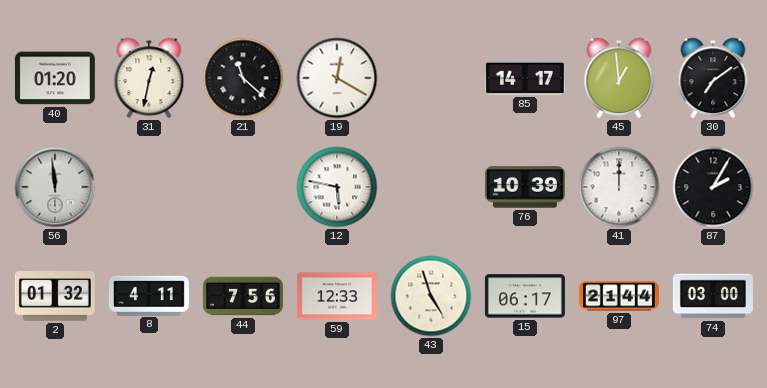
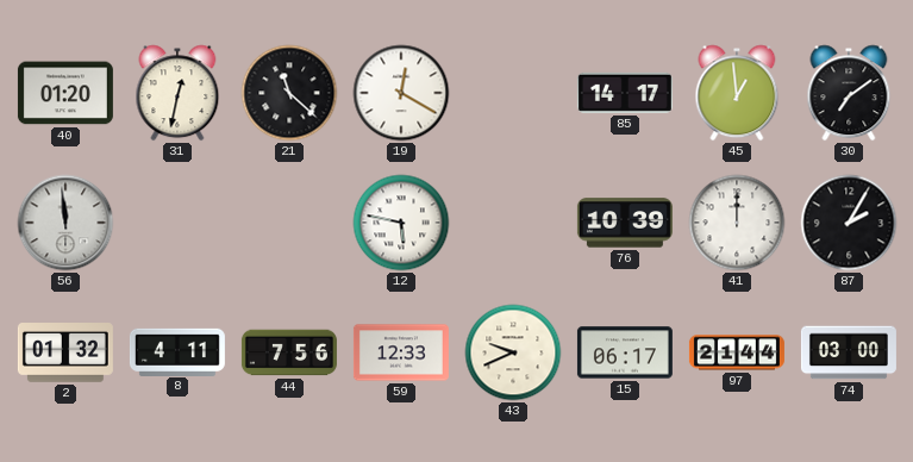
43: 4:57 -> 9:41
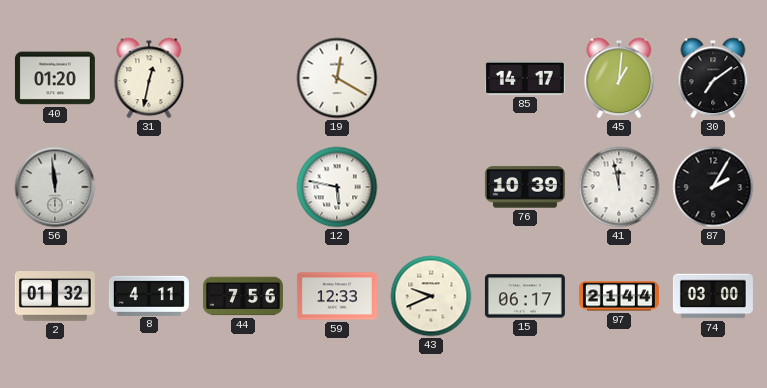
21: 11:22 -> none
45: 12:59 -> 1:01
41: 12:00 -> 11:58
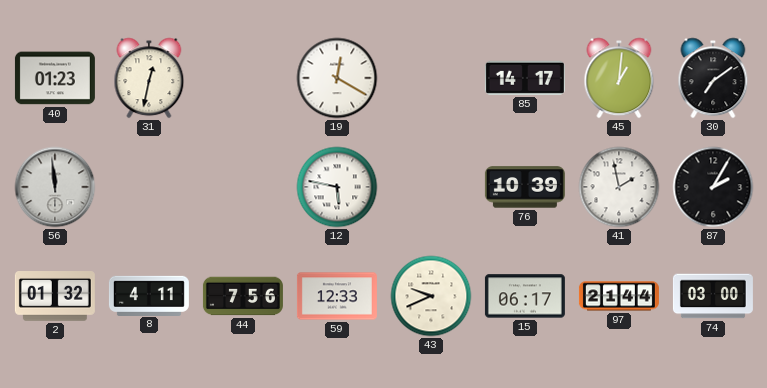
40: 01:20 -> 01:23
41: 11:58 -> 1:58
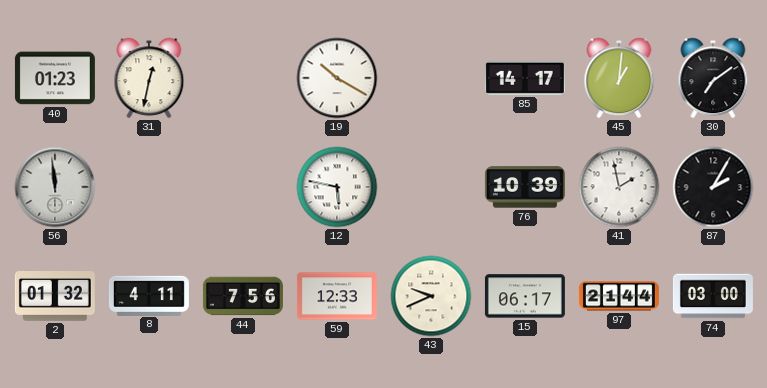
19: 12:20 -> 10:20
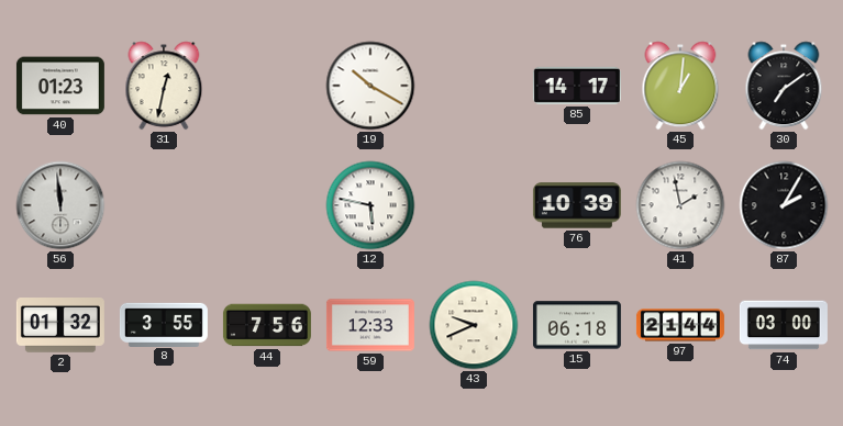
8: 4:11 -> 3:55
15: 06:17 -> 06:18
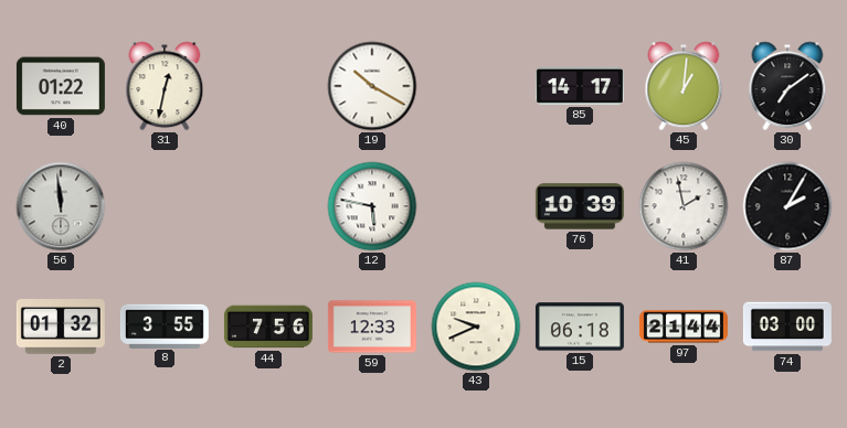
40: 01:23 -> 01:22
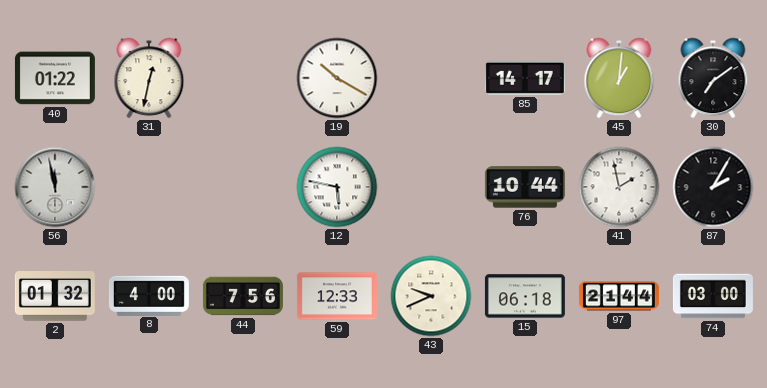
56: 11:59 -> 11:58
76: 10:39 -> 10:44
8: 3:55 -> 4:00
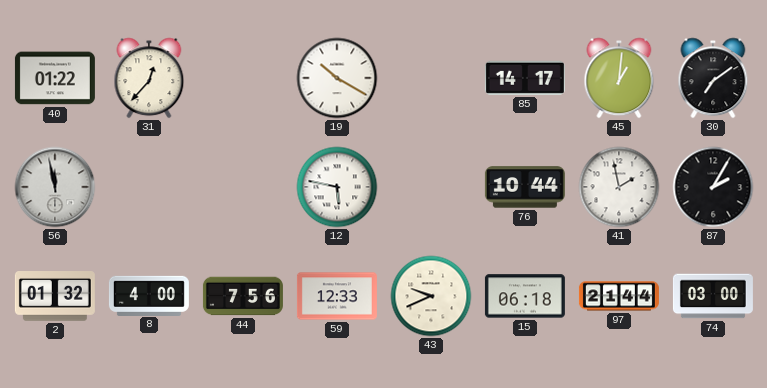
31: 12:32 -> 12:37
